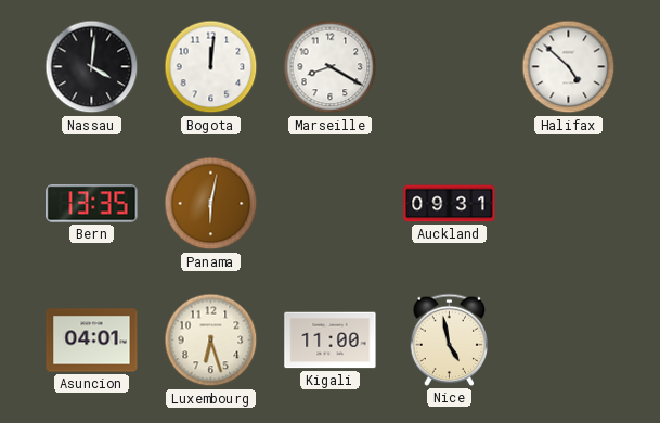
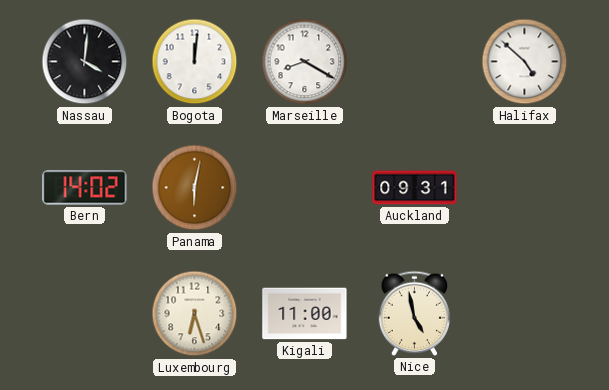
Bern: 13:35 -> 14:02
Asuncion: 04:01 -> none
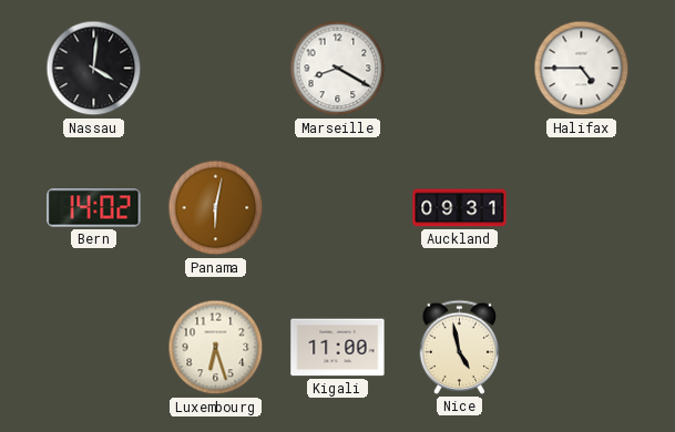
Bogota: 12:01 -> none
Halifax: 4:52 -> 4:45
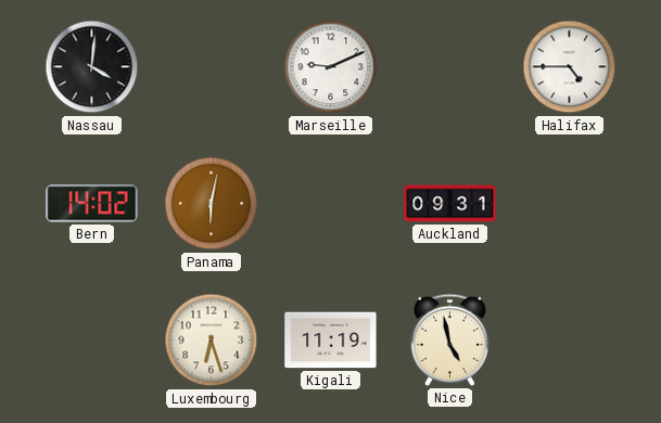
Marseille: 8:20 -> 9:11
Kigali: 11:00 -> 11:19
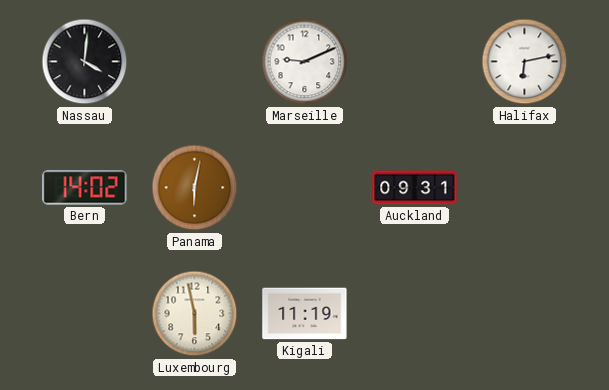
Halifax: 4:45 -> 6:13
Luxembourg: 6:27 -> 5:58
Nice: 4:58 -> none
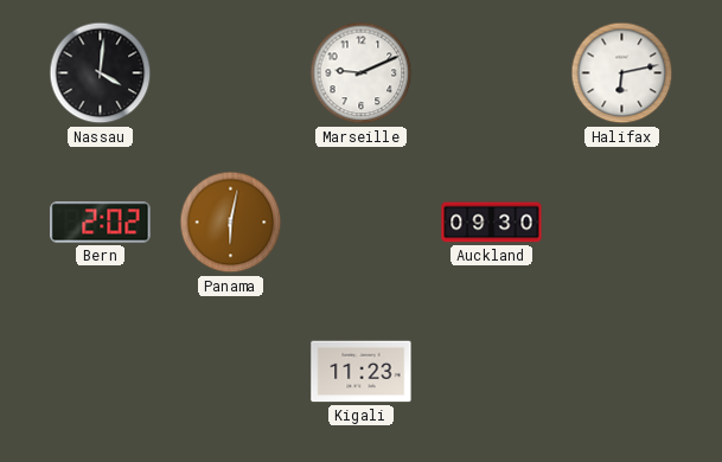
Bern: 14:02 -> 2:02
Auckland: 09:31 -> 09:30
Luxembourg: 5:58 -> none
Kigali: 11:19 -> 11:23
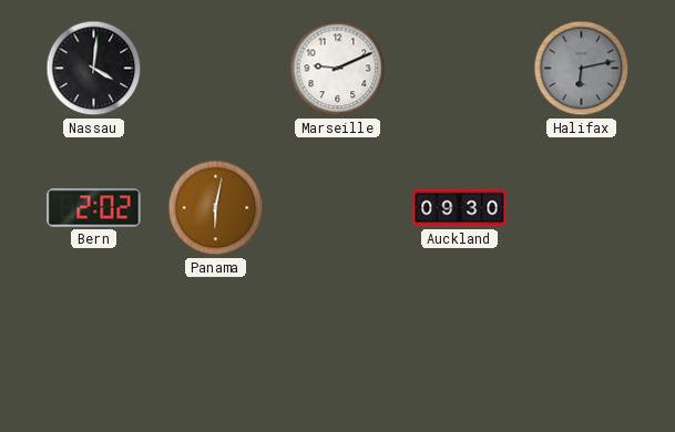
Halifax dial: white -> grey
Kigali: 11:23 -> none
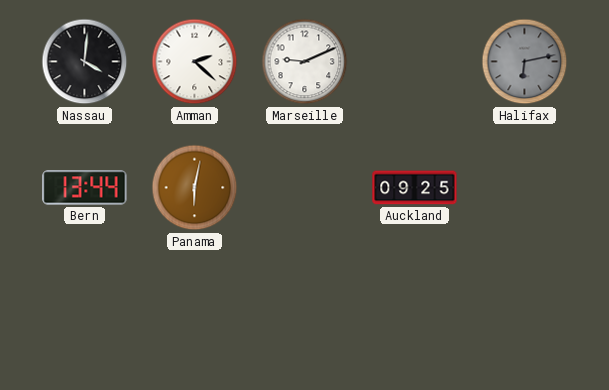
Amman: none -> 2:22
Bern: 2:02 -> 13:44
Auckland: 09:30 -> 09:25
